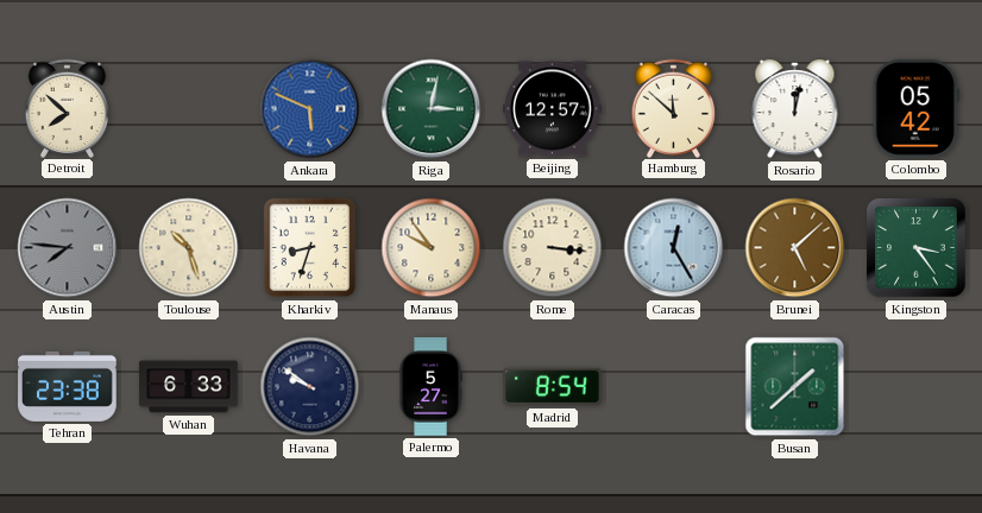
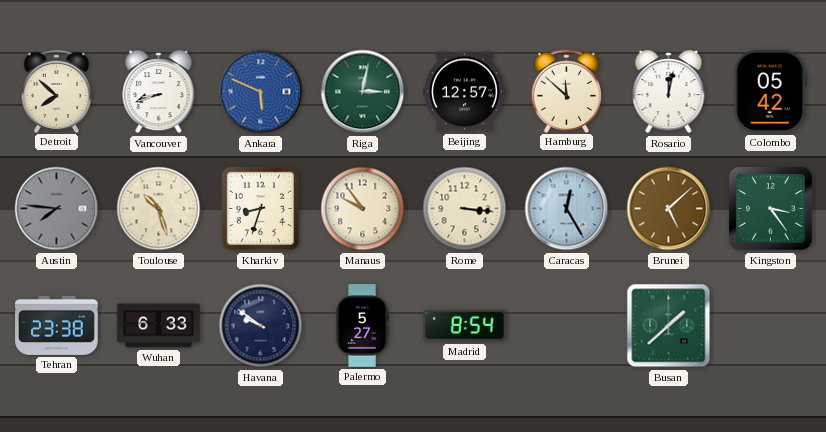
Vancouver: none -> 8:42
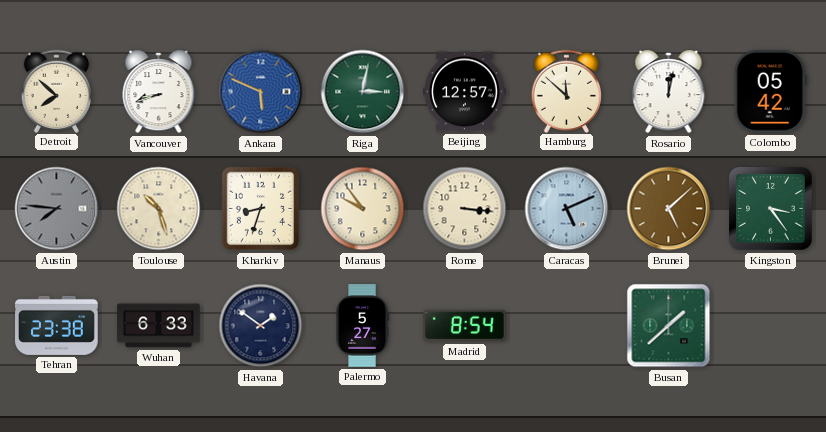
Caracas: 12:25 -> 5:11
Havana: 9:51 -> 1:51
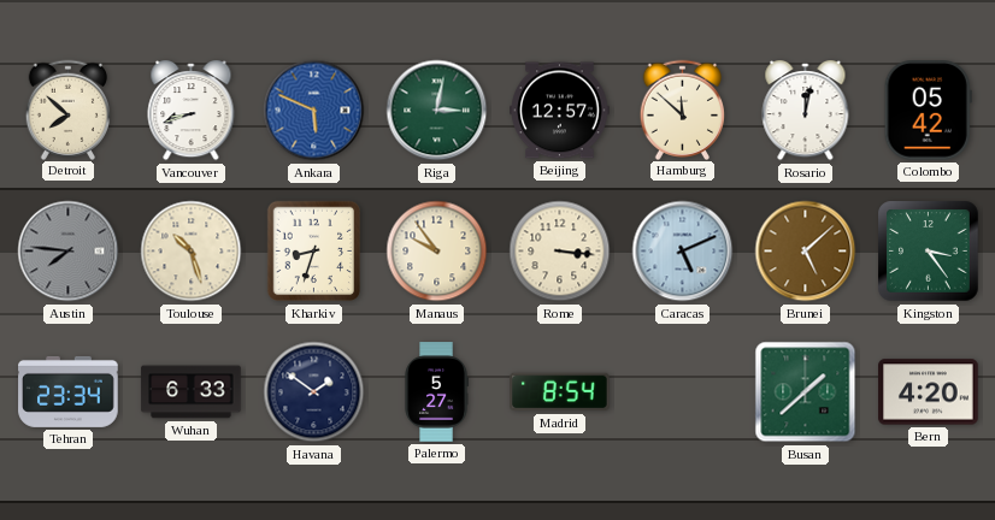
Tehran: 23:38 -> 23:34
Bern: none -> 4:20
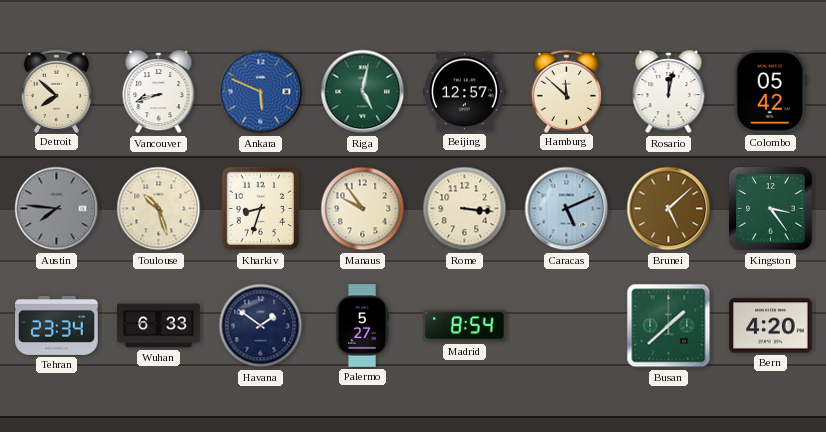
Riga: 3:02 -> 5:02
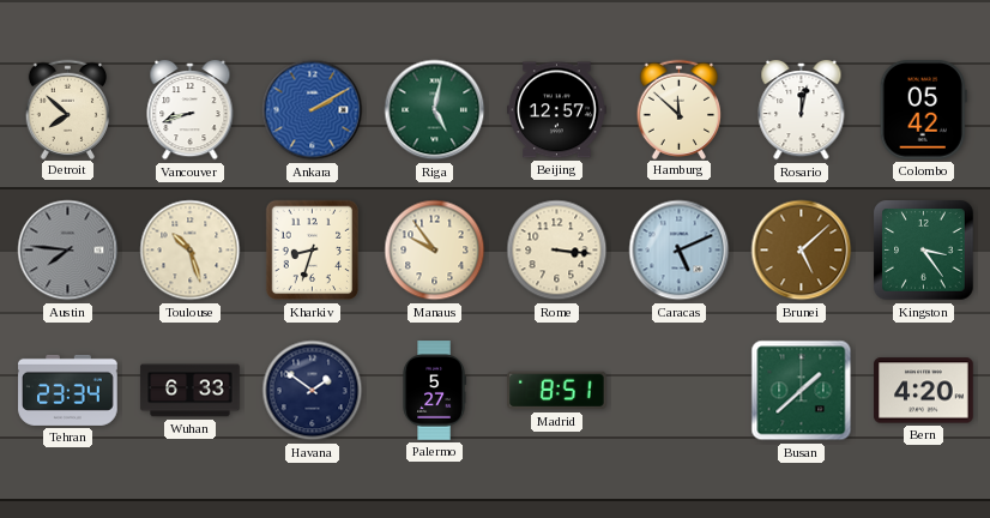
Ankara: 5:49 -> 2:10
Madrid: 8:54 -> 8:51
